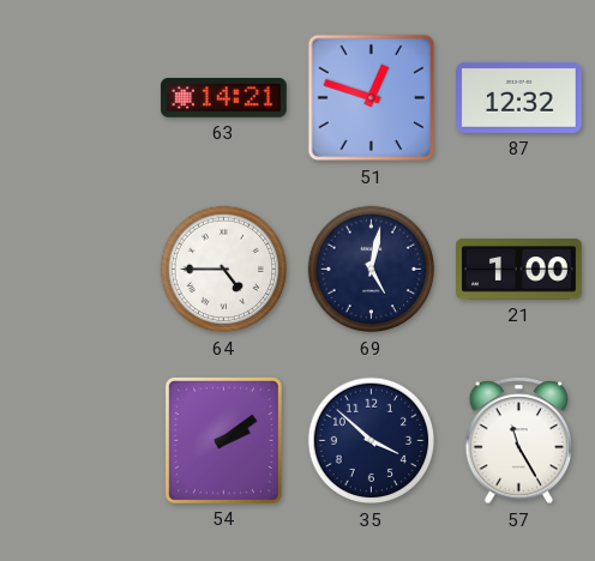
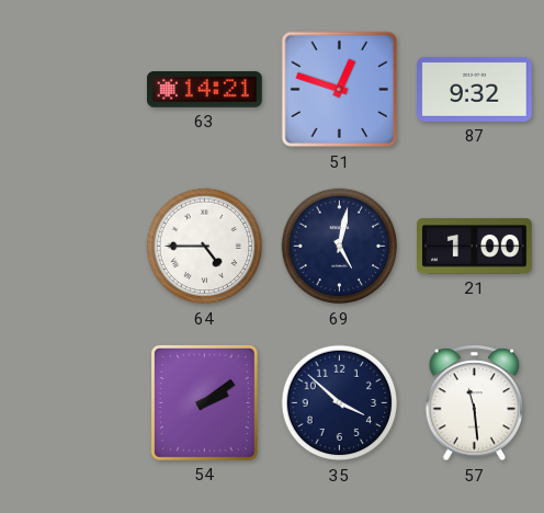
87: 12:32 -> 9:32
57: 11:25 -> 11:29
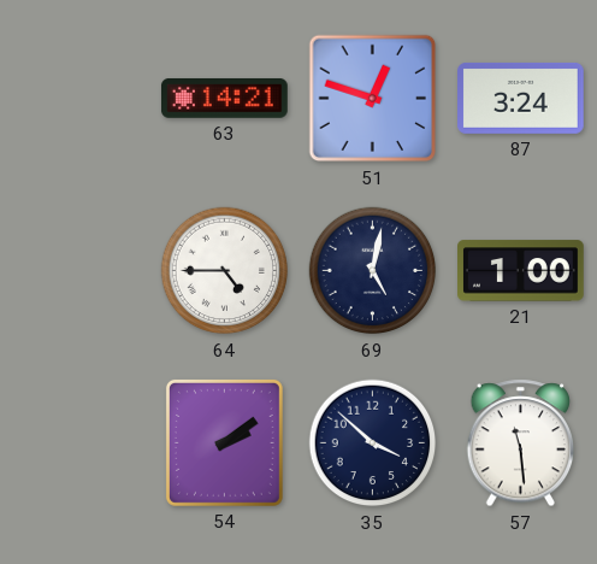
87: 9:32 -> 3:24
